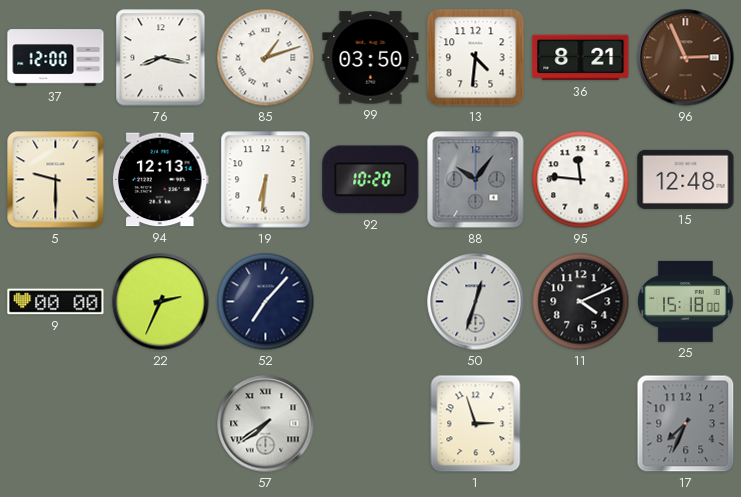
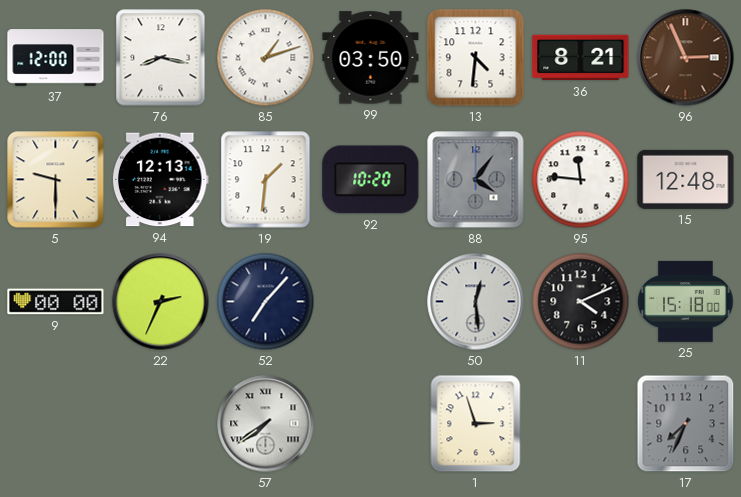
19: 6:31 -> 1:31
88: 10:06 -> 4:06
50: 12:33 -> 12:29
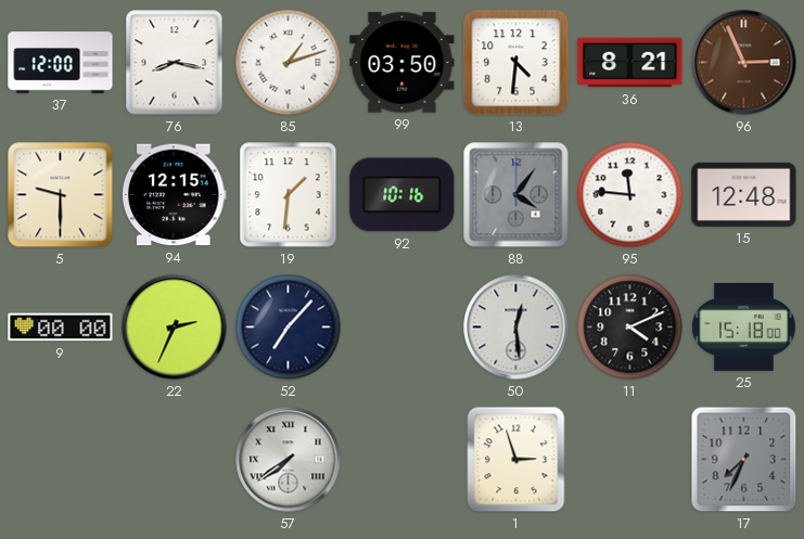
94: 12:13 -> 12:15
92: 10:20 -> 10:16
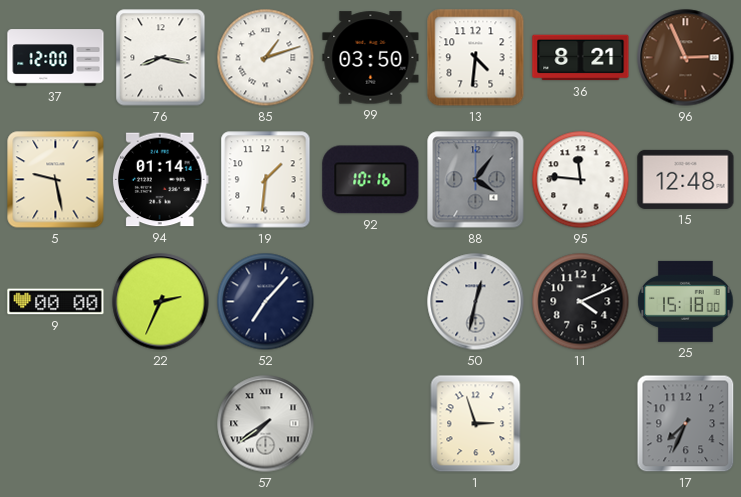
5: 9:30 -> 9:28
94: 12:15 -> 01:14
50: 12:29 -> 12:32
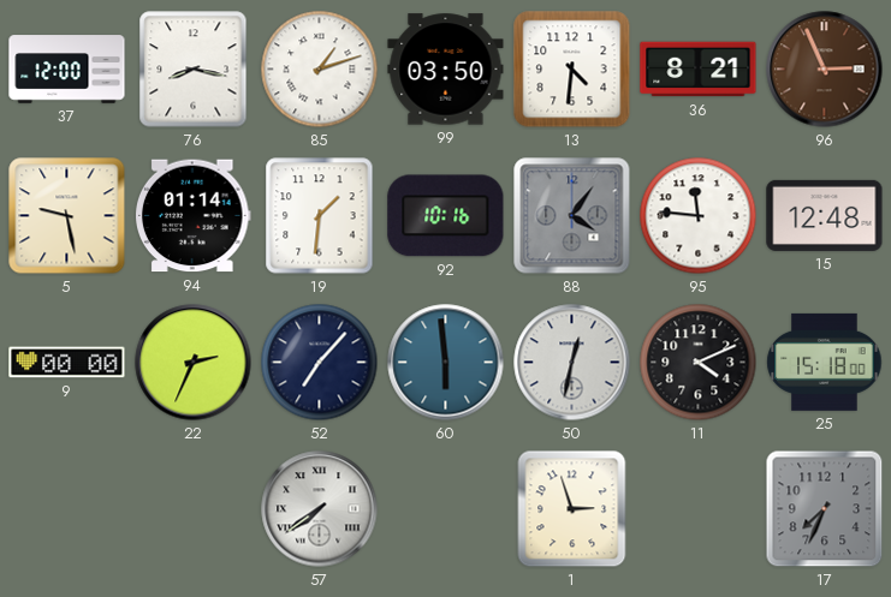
60: none -> 5:59
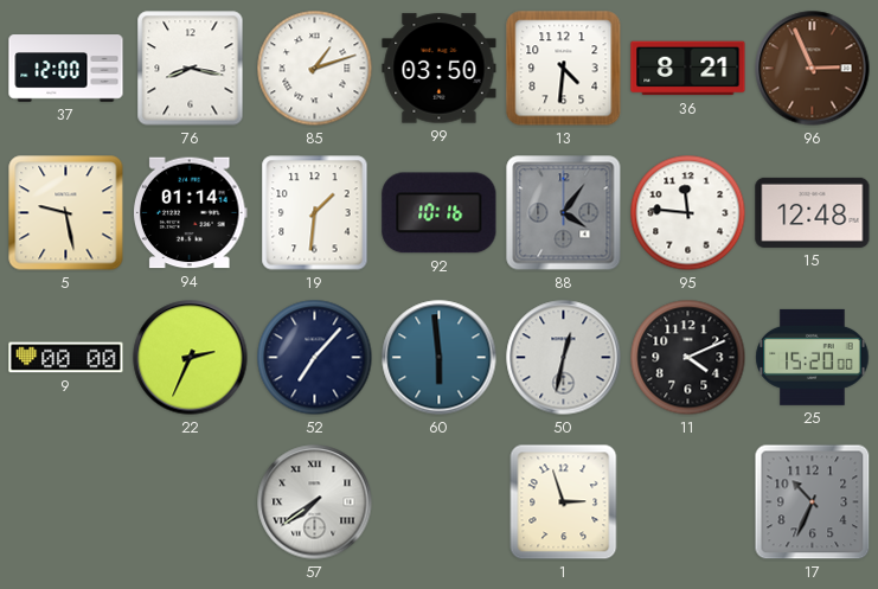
25: 15:18 -> 15:20
17: 7:34 -> 10:34
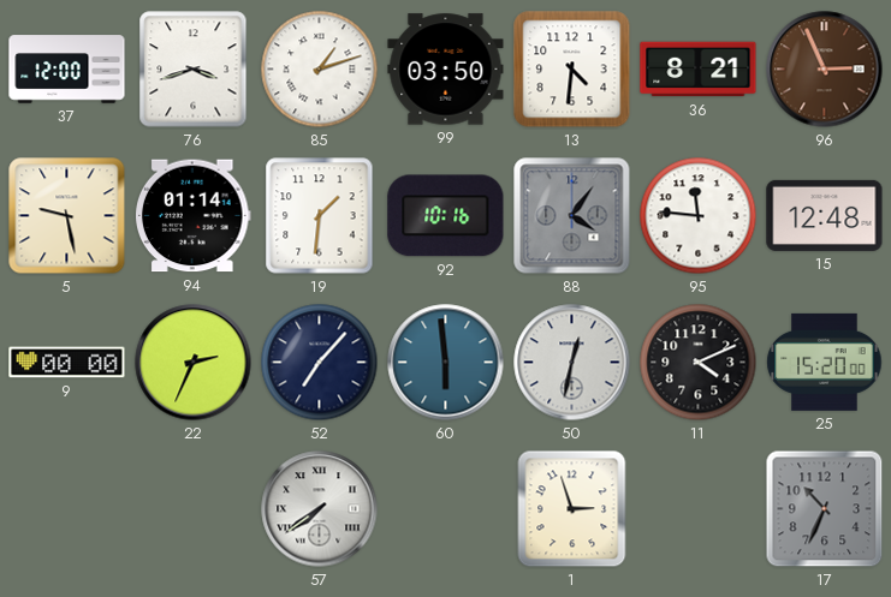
76: 8:17 -> 3:42
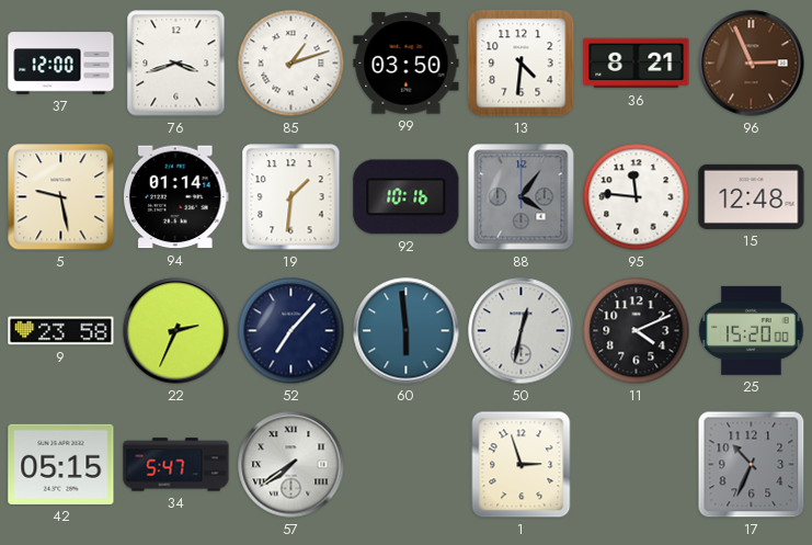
9: 00:00 -> 23:58
42: none -> 05:15
34: none -> 5:47
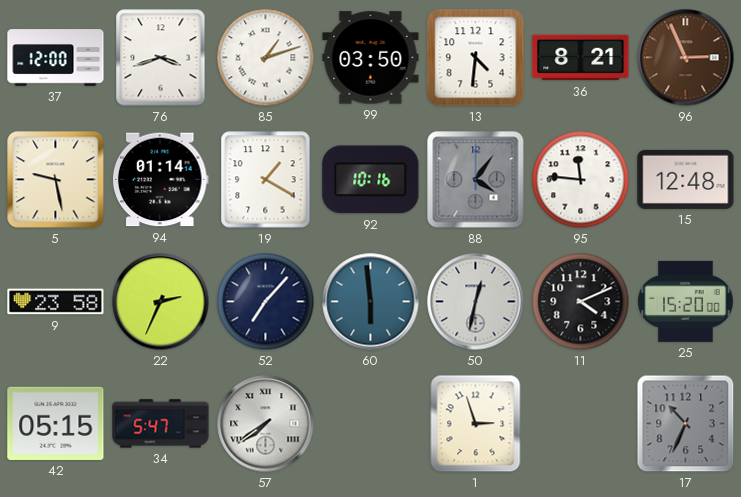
19: 1:31 -> 1:20
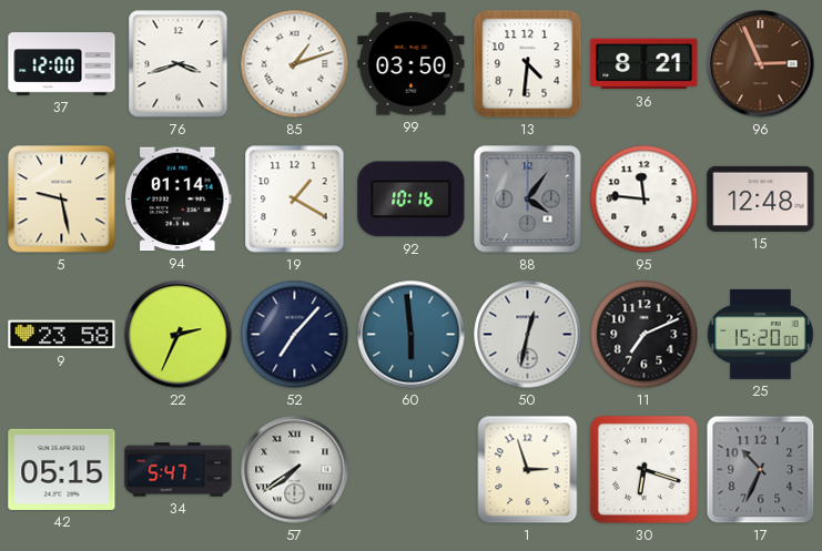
11: 4:11 -> 7:11
30: none -> 6:18
